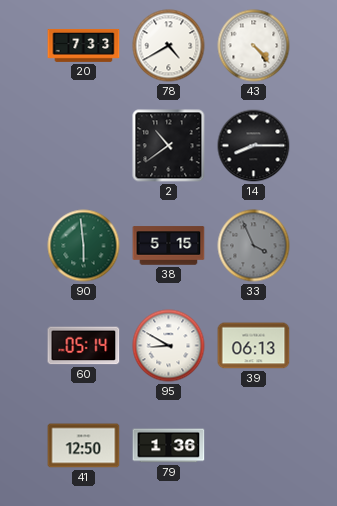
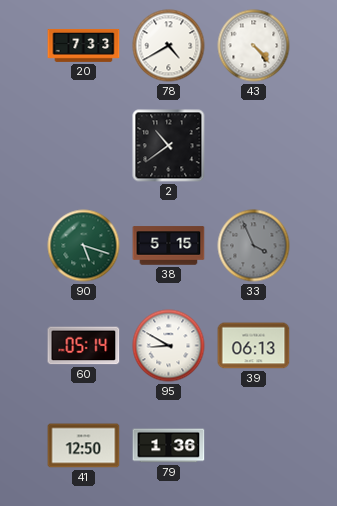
14: 8:15 -> none
90: 5:59 -> 5:18
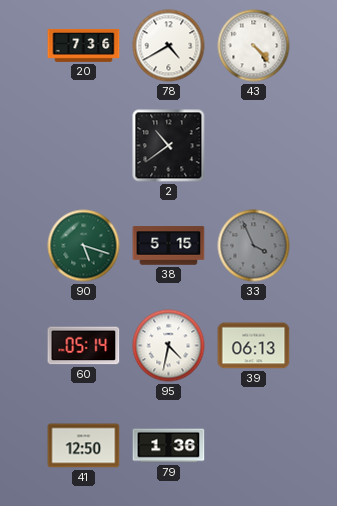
20: 7:33 -> 7:36
95: 8:50 -> 4:32
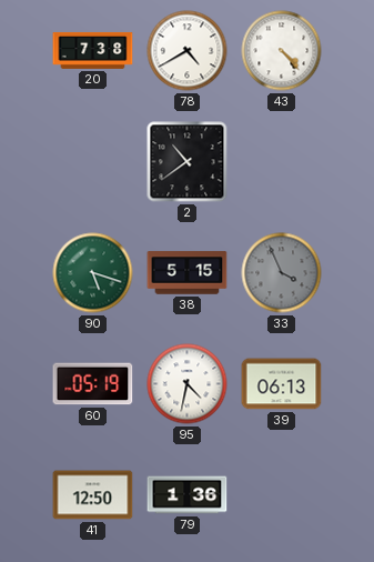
20: 7:36 -> 7:38
60: 05:14 -> 05:19
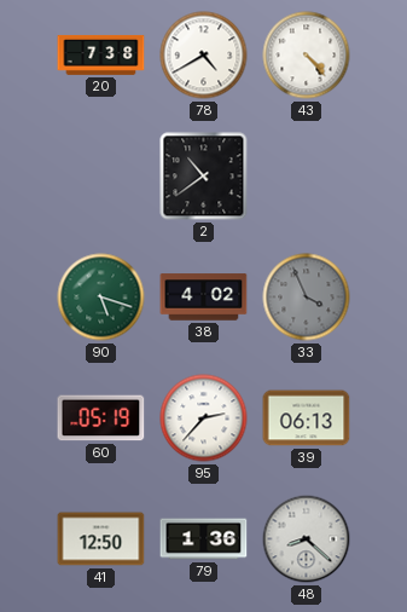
38: 5:15 -> 4:02
95: 4:32 -> 2:37
48: none -> 8:22
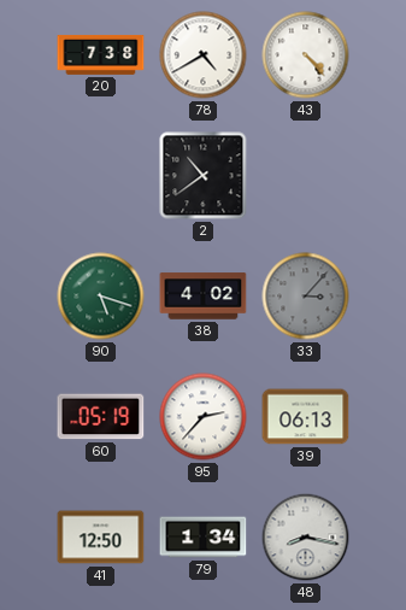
33: 3:56 -> 3:07
79: 1:36 -> 1:34
48: 8:22 -> 8:17
